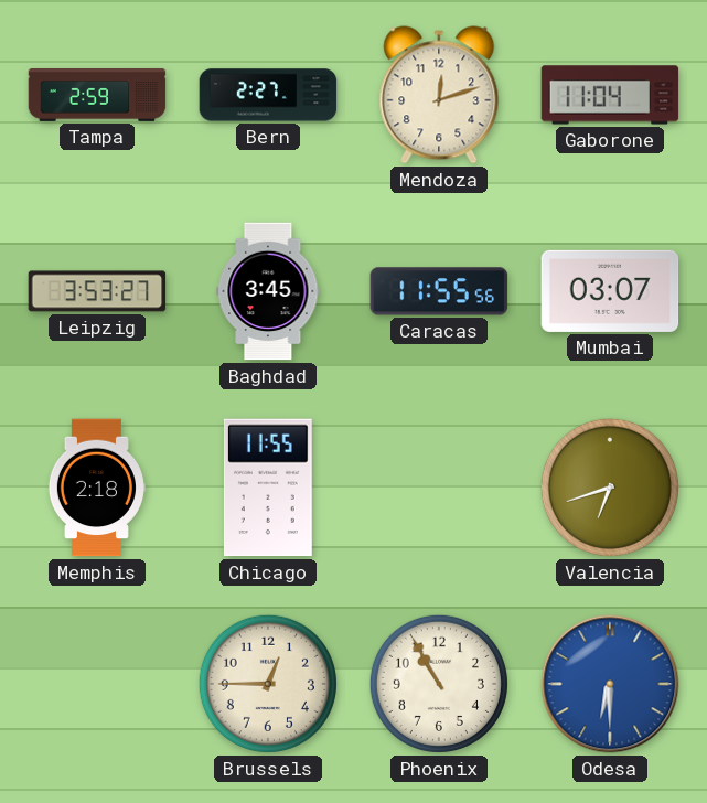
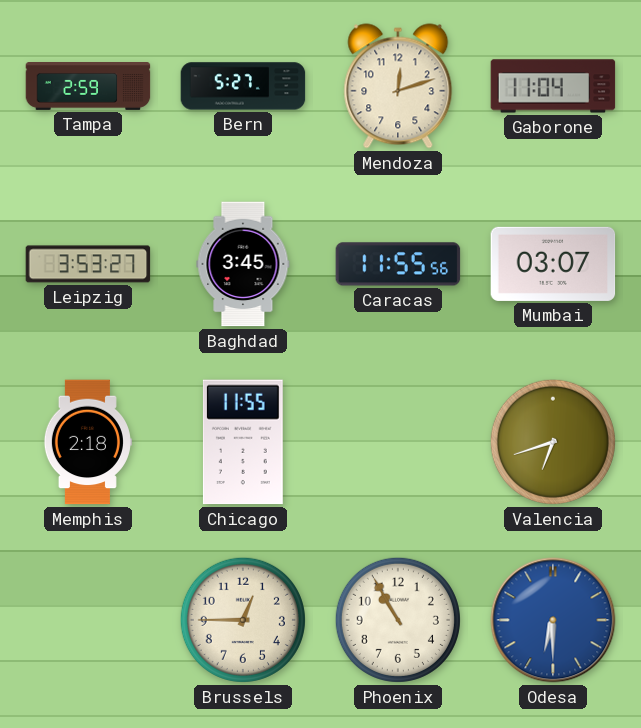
Bern: 2:27 -> 5:27
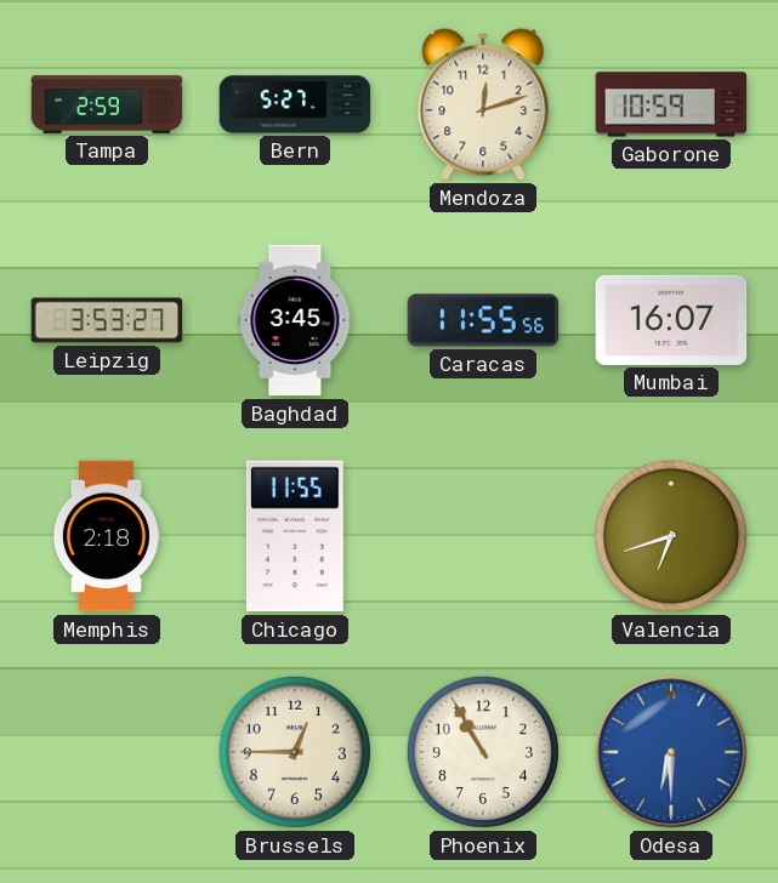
Gaborone: 11:04 -> 10:59
Mumbai: 03:07 -> 16:07
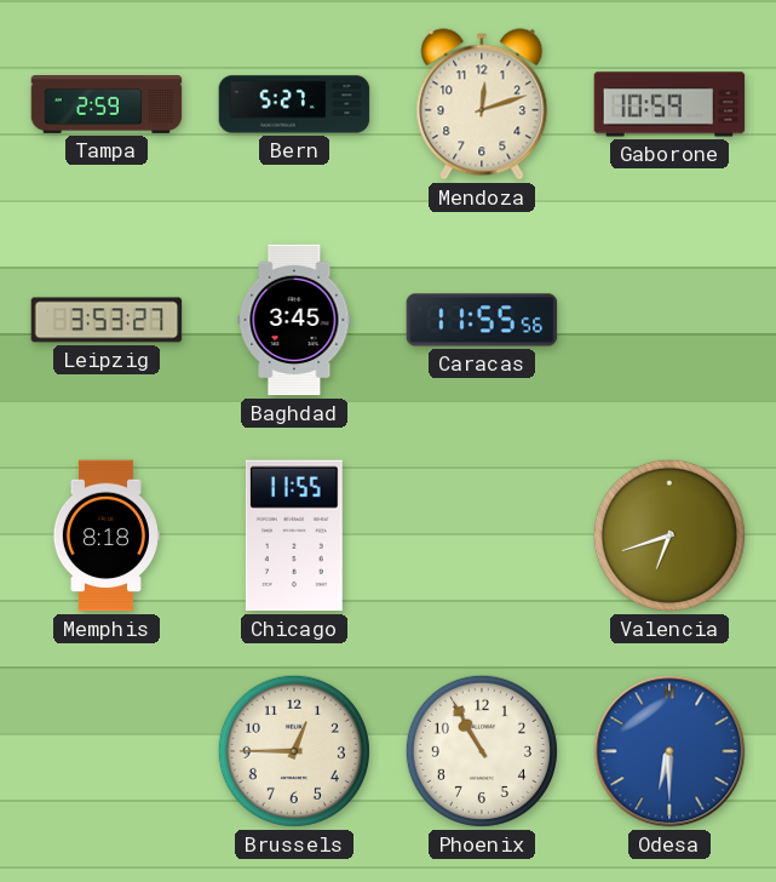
Mumbai: 16:07 -> none
Memphis: 2:18 -> 8:18
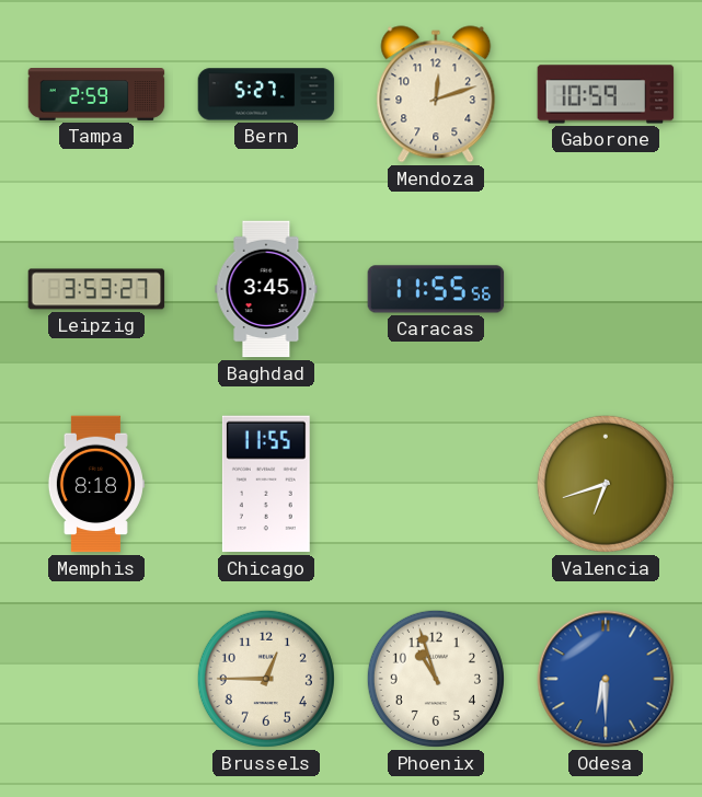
Phoenix: 10:55 -> 10:57
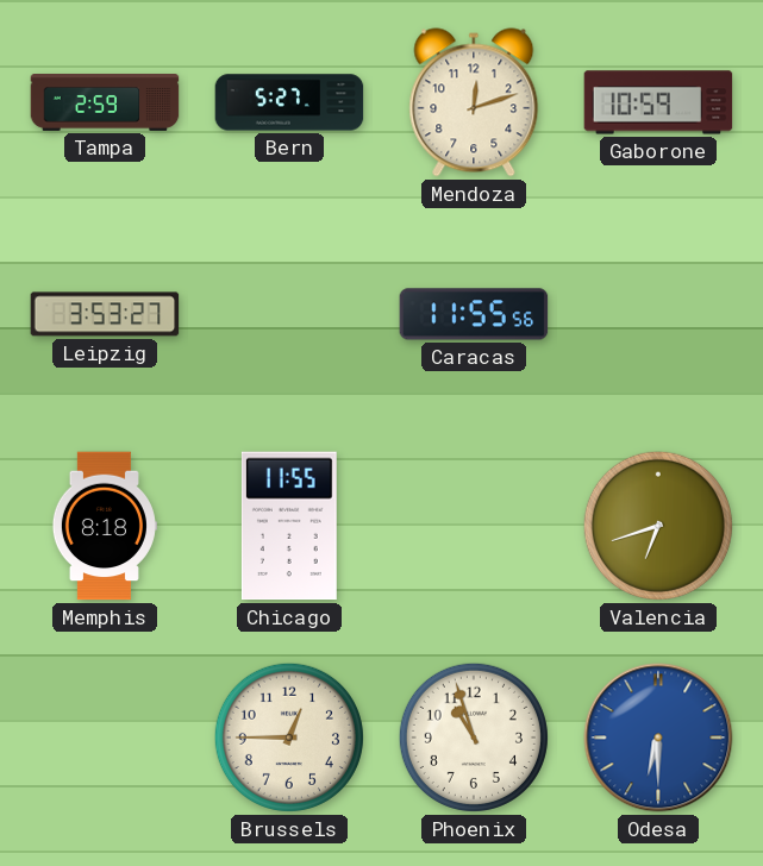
Baghdad: 3:45 -> none
